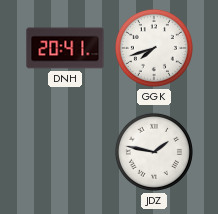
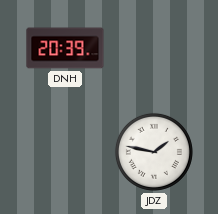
DNH: 20:41 -> 20:39
GGK: 7:42 -> none
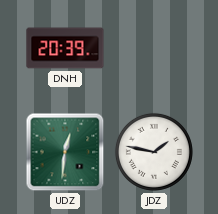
UDZ: none -> 12:31
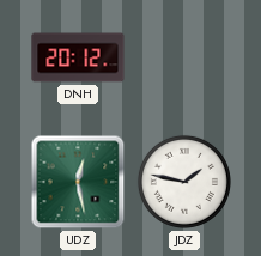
DNH: 20:39 -> 20:12
UDZ: 12:31 -> 12:28
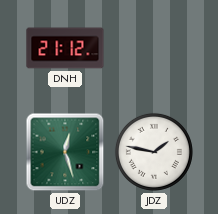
DNH: 20:12 -> 21:12
UDZ: 12:28 -> 12:27
